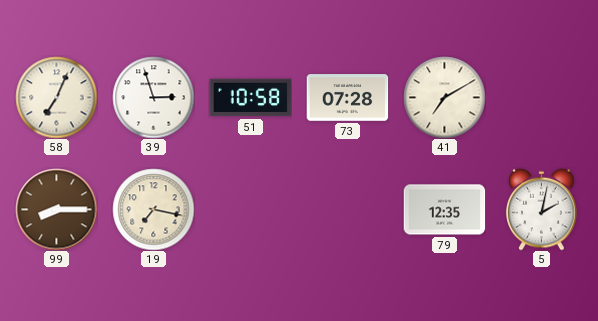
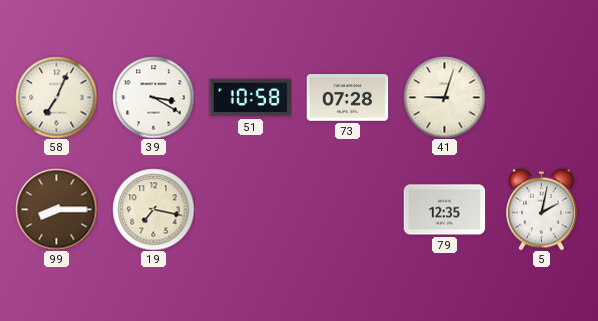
39: 2:57 -> 3:20
41: 7:10 -> 9:03
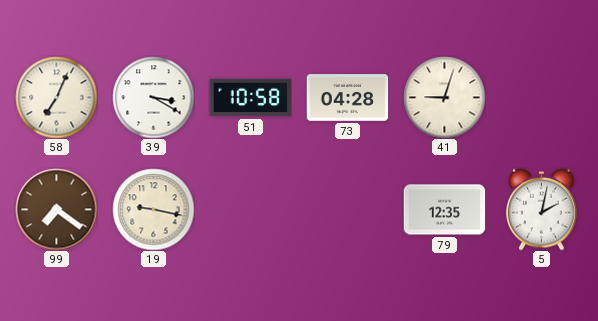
73: 07:28 -> 04:28
99: 8:15 -> 7:21
19: 7:17 -> 9:17
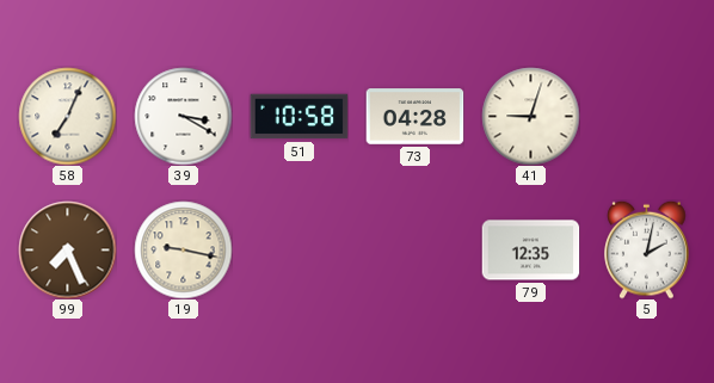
99: 7:21 -> 7:26
